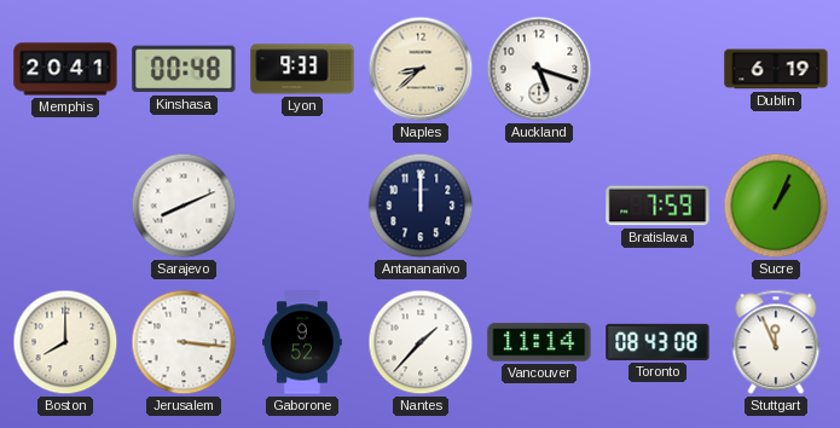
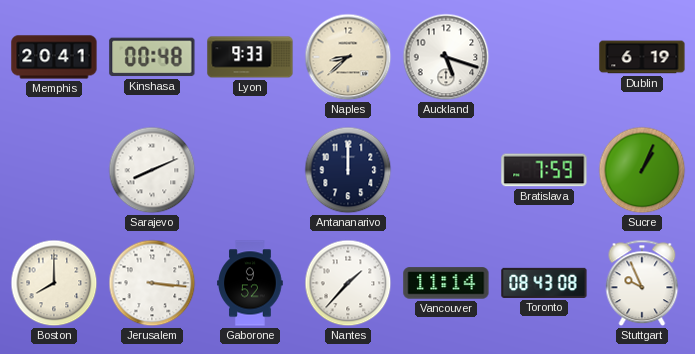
Stuttgart: 11:56 -> 9:56
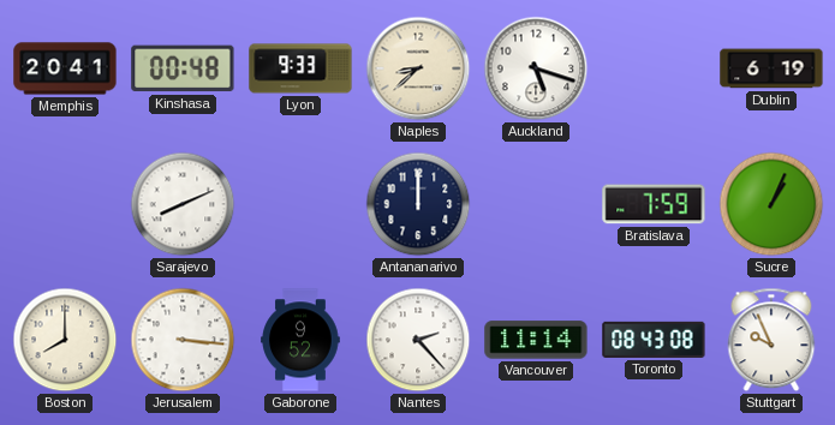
Nantes: 1:37 -> 2:23
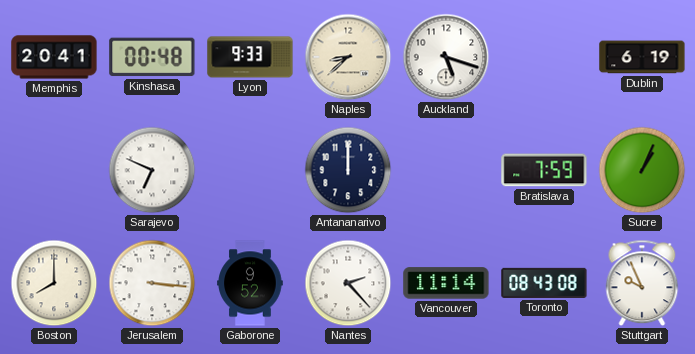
Sarajevo: 8:11 -> 6:49
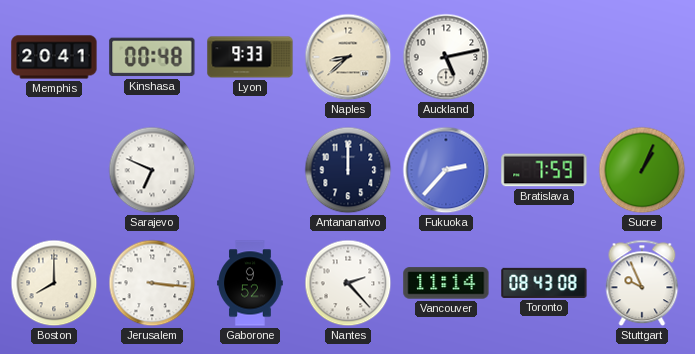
Auckland: 5:18 -> 5:13
Dublin: 6:19 -> none
Fukuoka: none -> 2:37
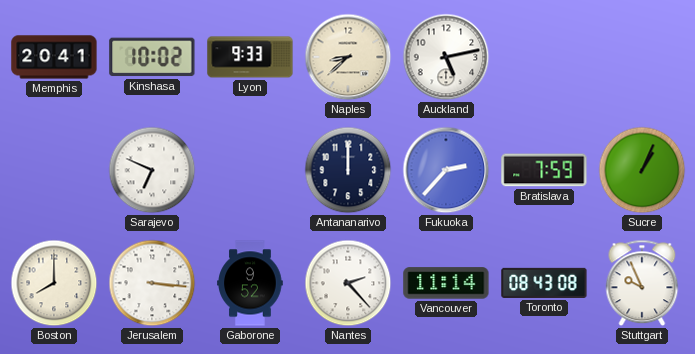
Kinshasa: 00:48 -> 10:02
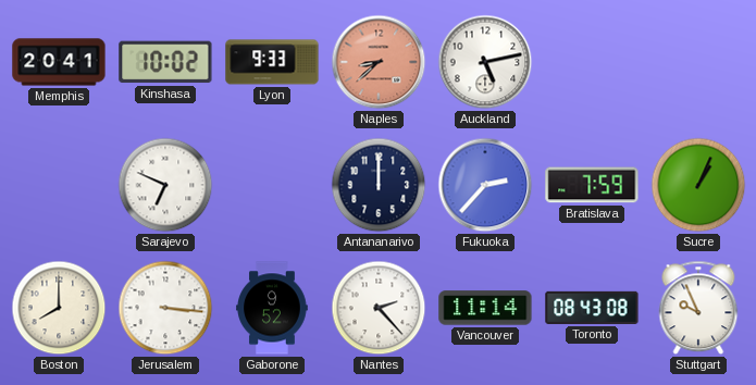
Naples dial: cream -> salmon
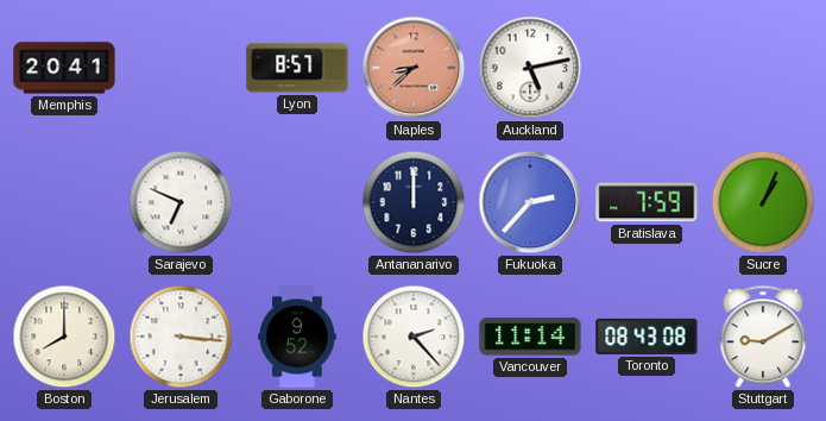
Kinshasa: 10:02 -> none
Lyon: 9:33 -> 8:57
Stuttgart: 9:56 -> 9:10
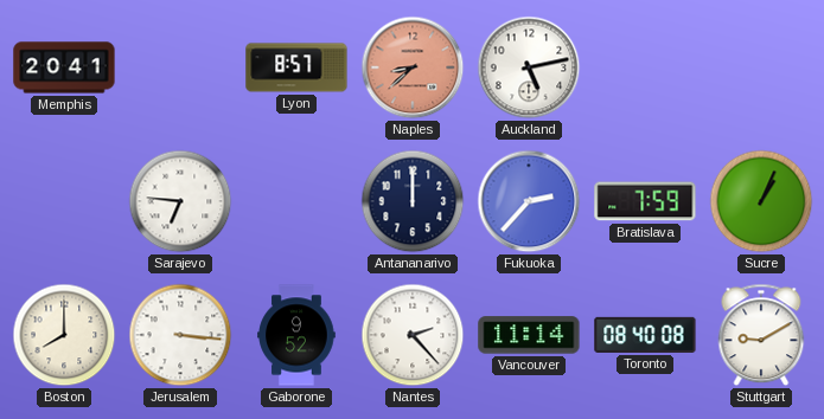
Sarajevo: 6:49 -> 6:46
Toronto: 08:43 -> 08:40
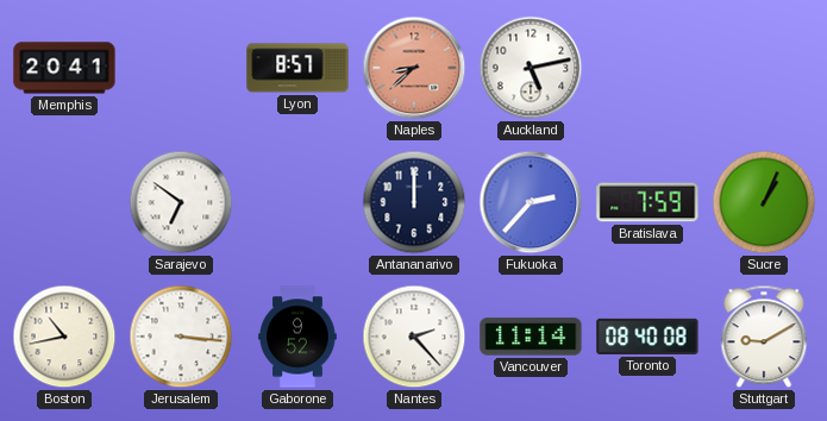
Sarajevo: 6:46 -> 6:51
Boston: 8:00 -> 10:43
